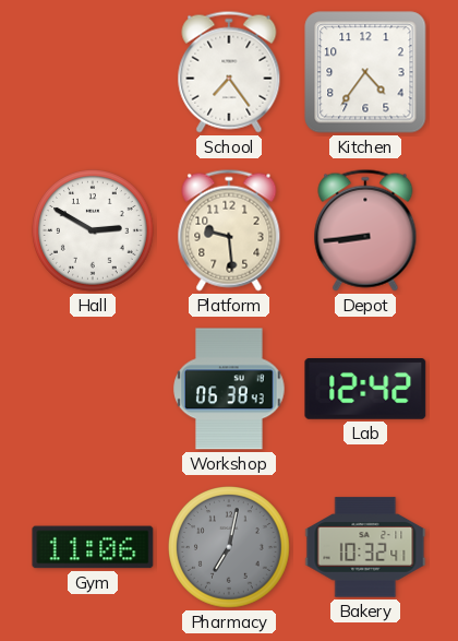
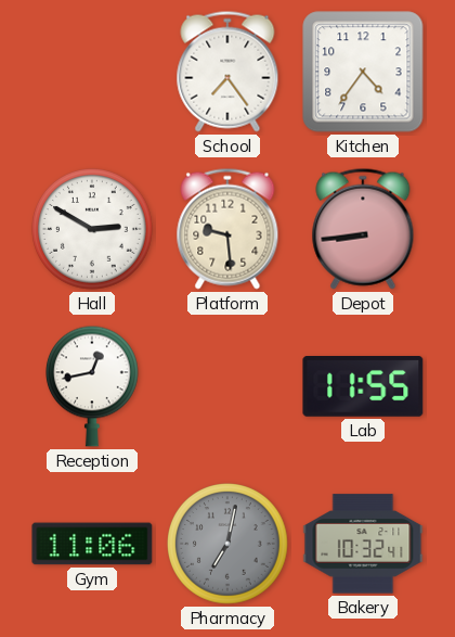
Reception: none -> 12:43
Workshop: 06:38 -> none
Lab: 12:42 -> 11:55
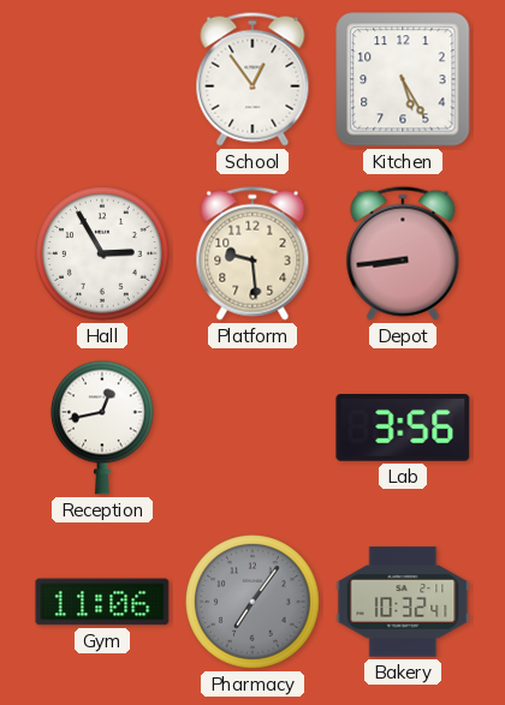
School: 7:24 -> 12:54
Kitchen: 4:36 -> 5:25
Hall: 2:50 -> 2:55
Lab: 11:55 -> 3:56
Pharmacy: 7:02 -> 7:06
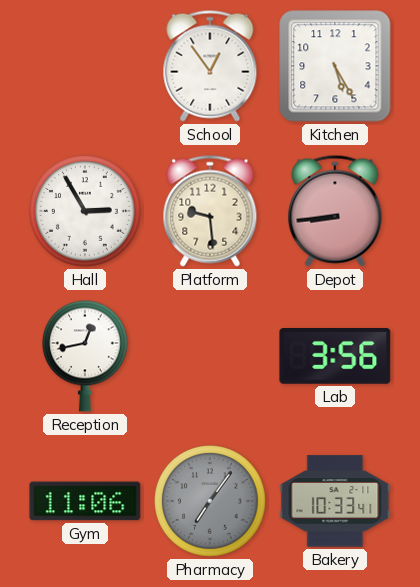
Bakery: 10:32 -> 10:33
